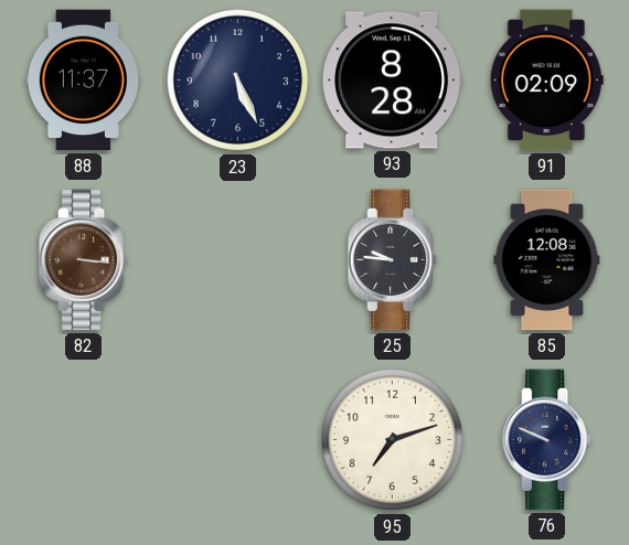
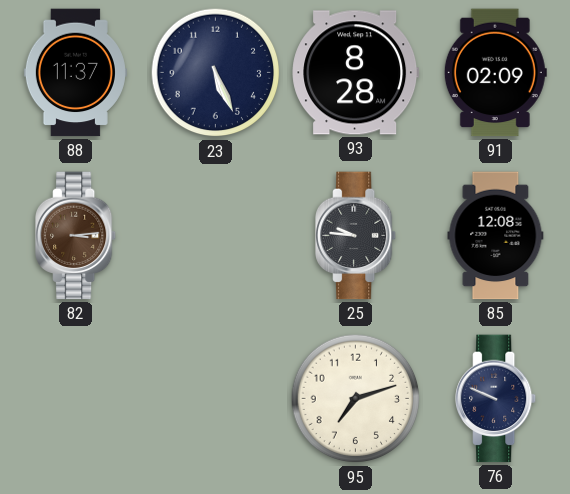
82: 3:16 -> 3:14
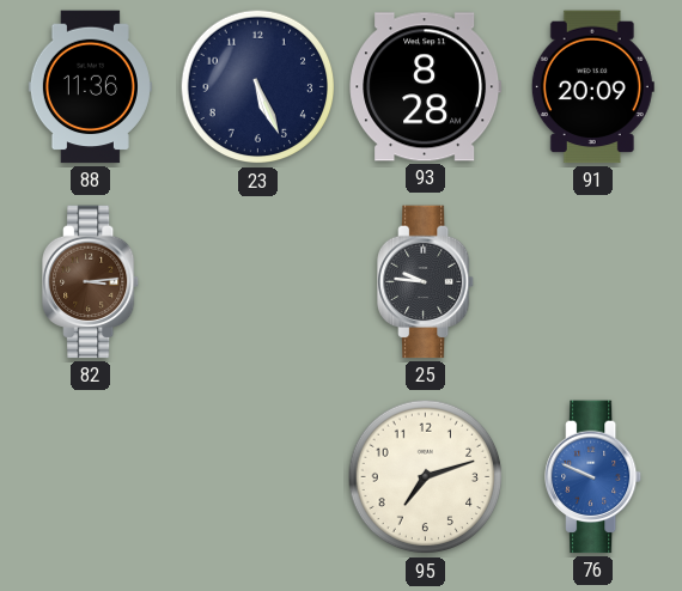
88: 11:37 -> 11:36
91: 02:09 -> 20:09
85: 12:08 -> none
76 dial: navy -> blue
